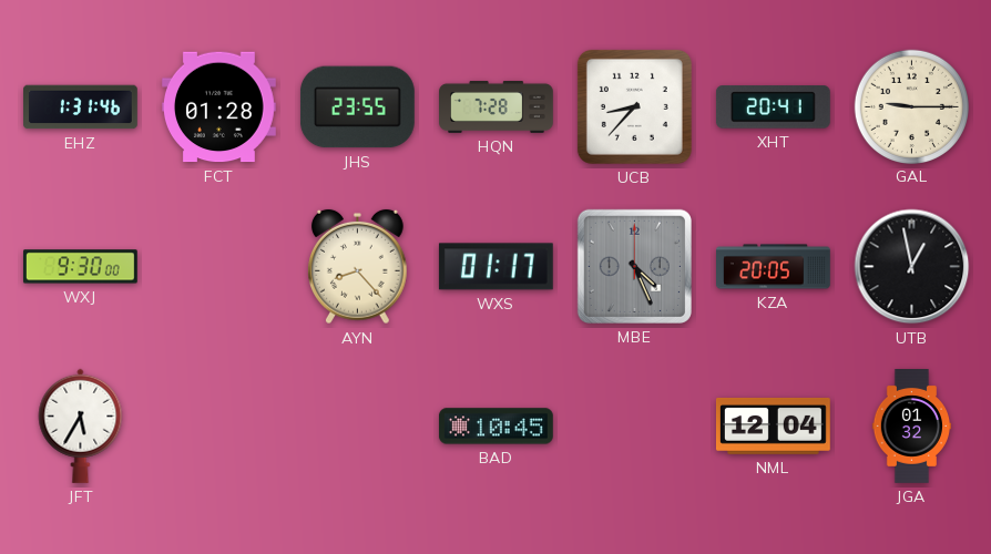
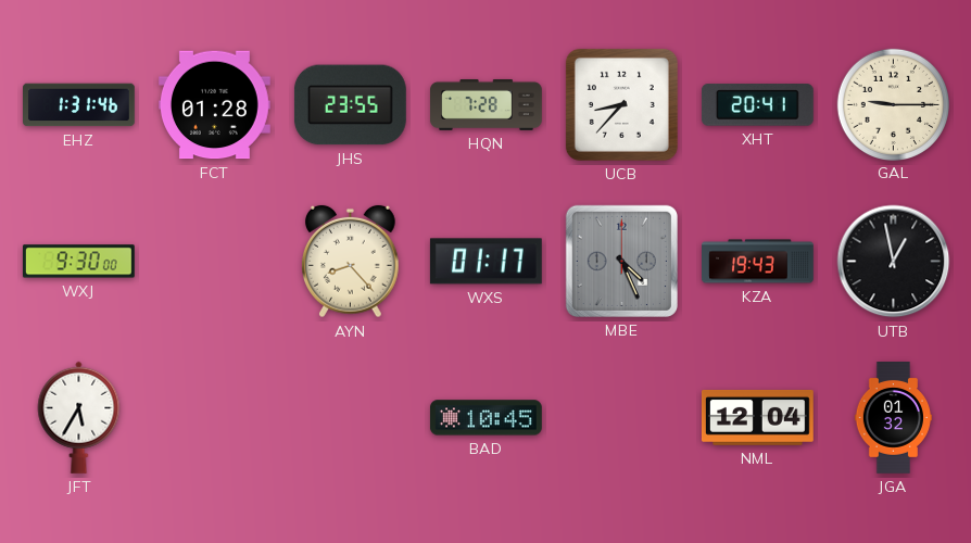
KZA: 20:05 -> 19:43
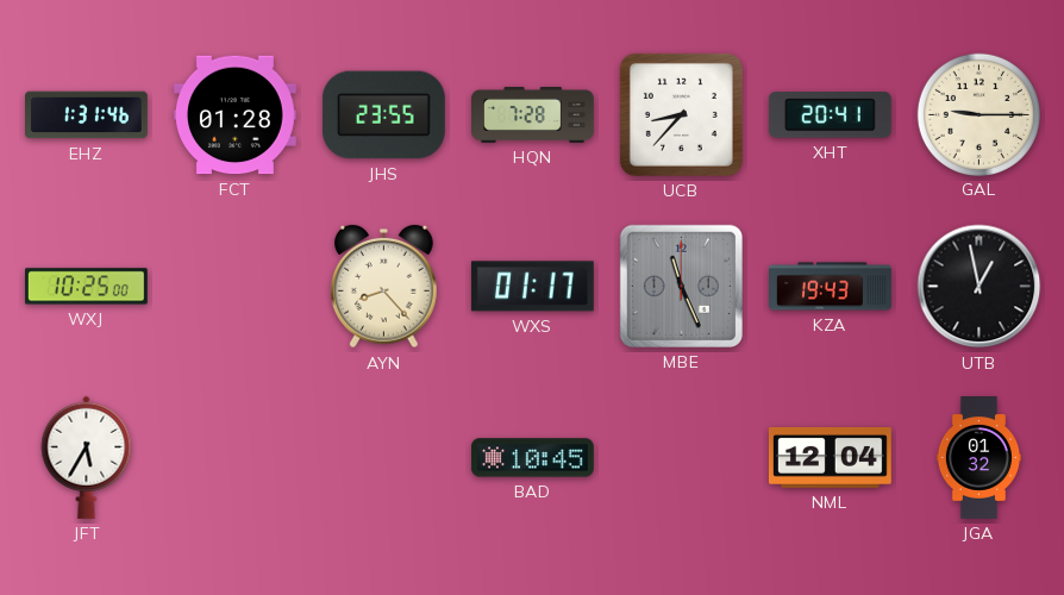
WXJ: 9:30 -> 10:25
MBE: 4:26 -> 11:26
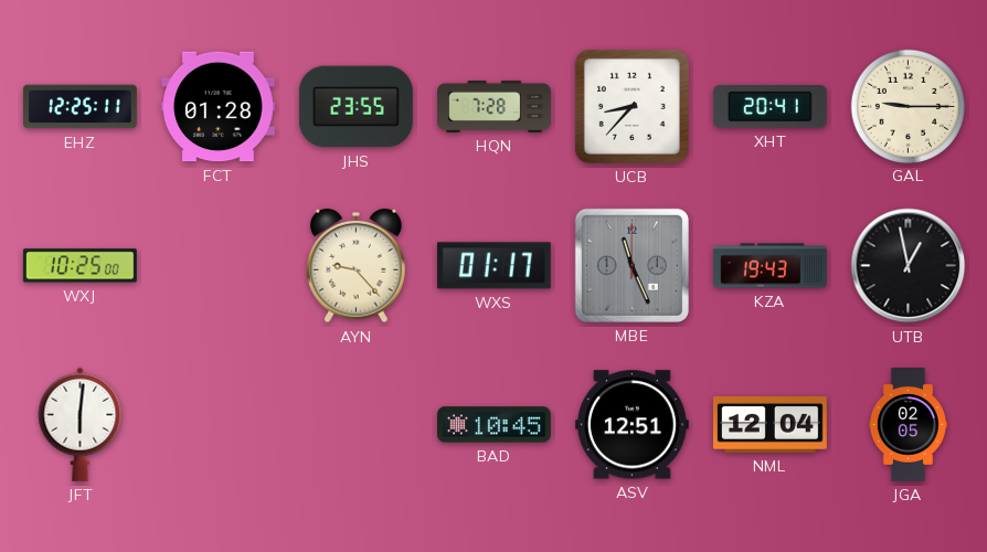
EHZ: 1:31 -> 12:25
AYN: 8:23 -> 9:23
JFT: 5:35 -> 6:01
ASV: none -> 12:51
JGA: 01:32 -> 02:05
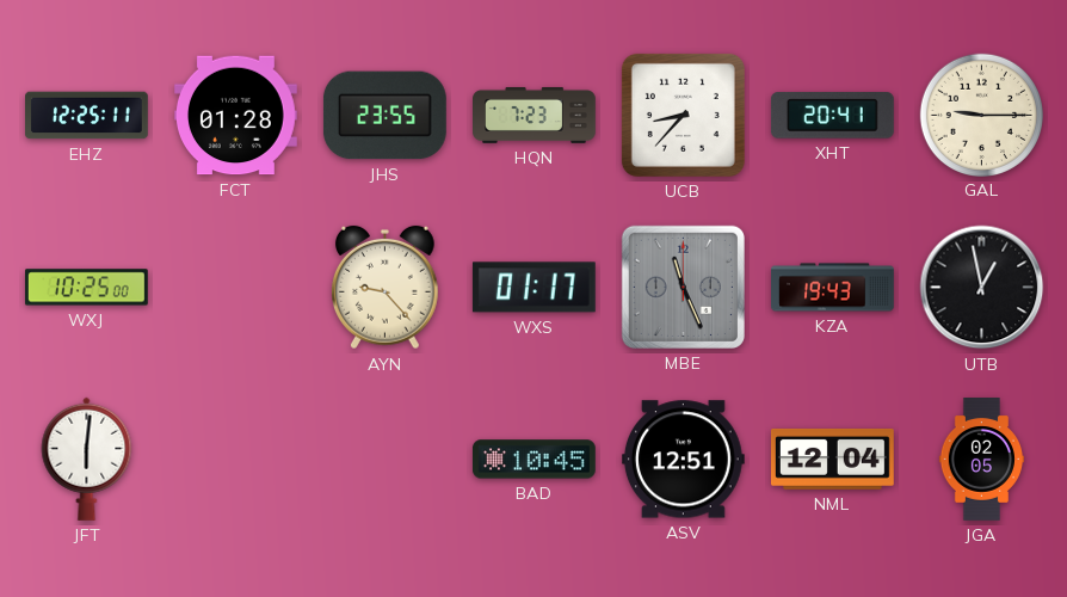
HQN: 7:28 -> 7:23
